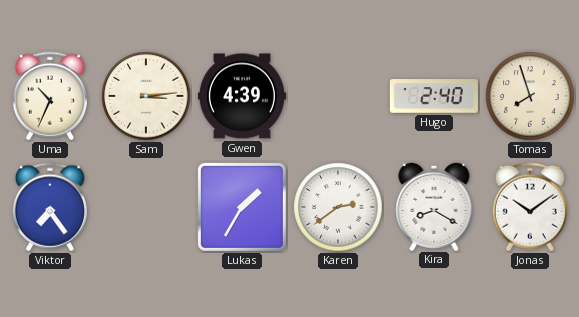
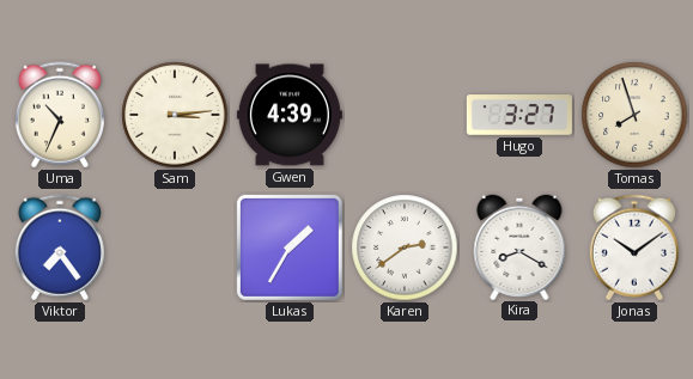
Hugo: 2:40 -> 3:27
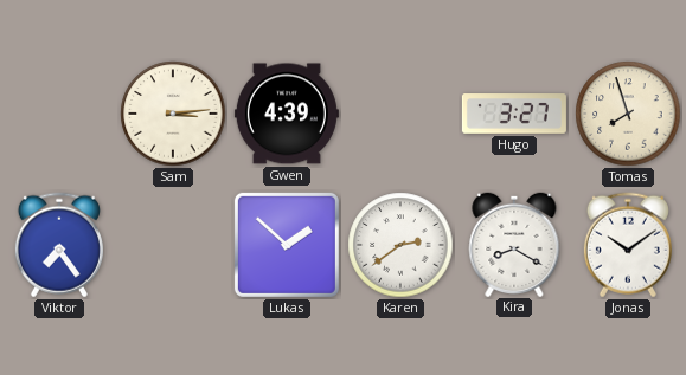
Uma: 10:34 -> none
Lukas: 1:35 -> 1:52
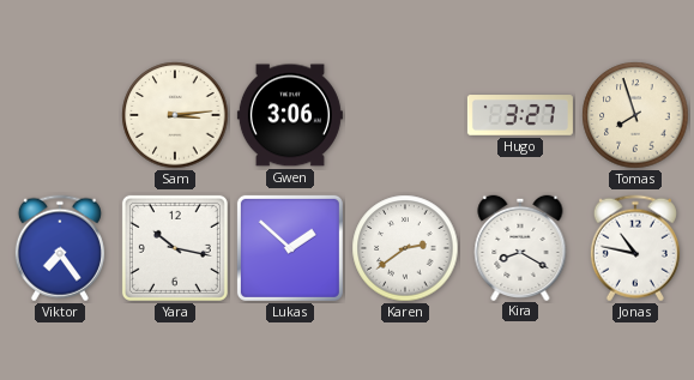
Gwen: 4:39 -> 3:06
Yara: none -> 10:17
Jonas: 10:09 -> 10:47
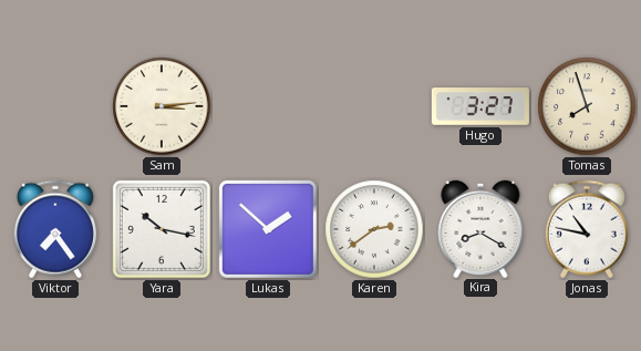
Gwen: 3:06 -> none
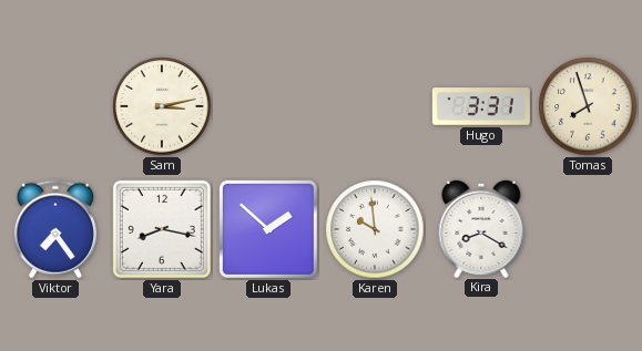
Sam: 3:14 -> 3:13
Hugo: 3:27 -> 3:31
Yara: 10:17 -> 8:17
Karen: 2:39 -> 9:59
Jonas: 10:47 -> none
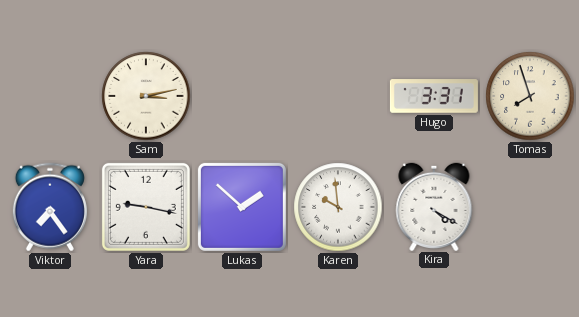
Yara: 8:17 -> 9:17
Kira: 8:20 -> 4:20
